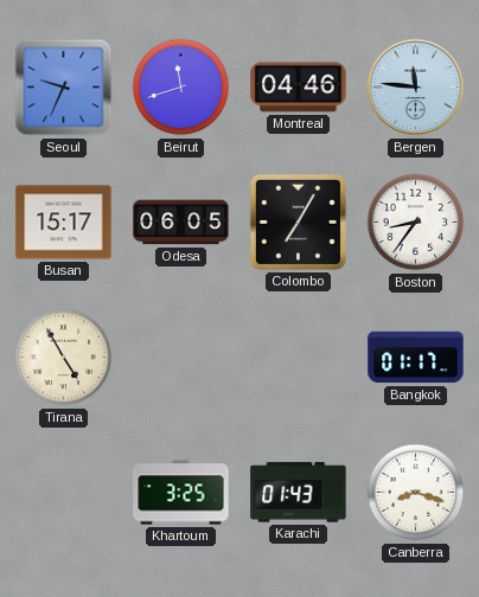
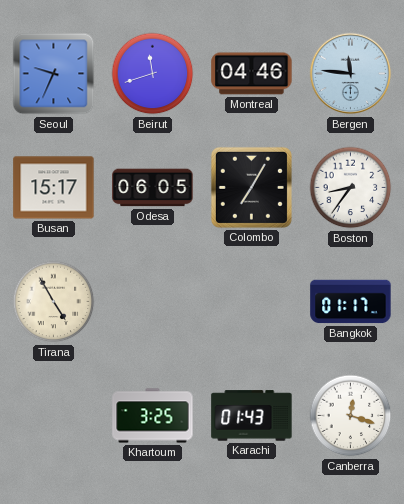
Canberra: 8:18 -> 12:18
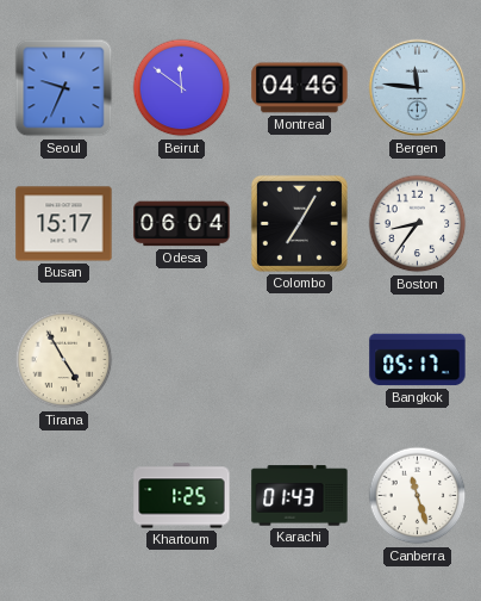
Beirut: 11:42 -> 11:51
Odesa: 06:05 -> 06:04
Bangkok: 01:17 -> 05:17
Khartoum: 3:25 -> 1:25
Canberra: 12:18 -> 11:27
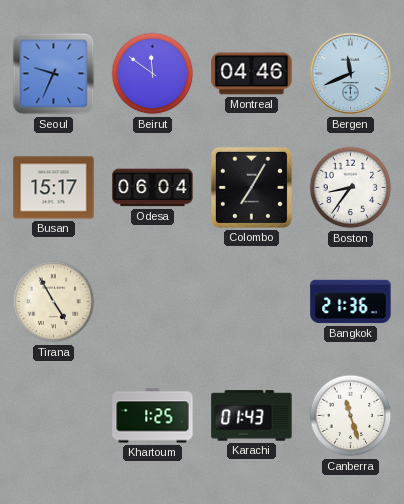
Bergen: 11:46 -> 11:41
Bangkok: 05:17 -> 21:36
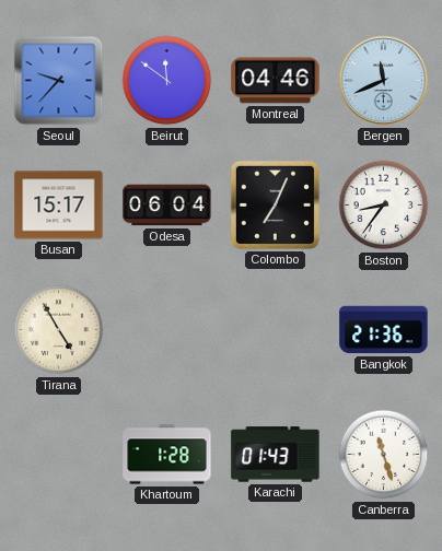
Seoul: 9:34 -> 9:37
Colombo: 7:05 -> 7:04
Khartoum: 1:25 -> 1:28
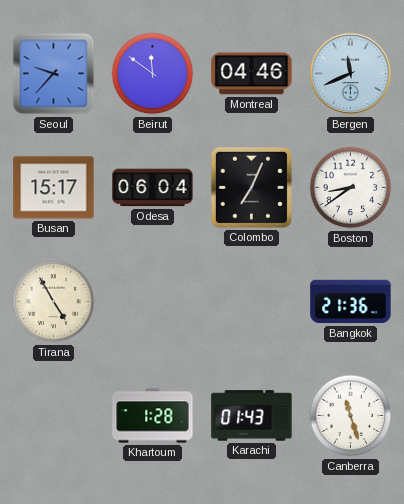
Boston: 8:36 -> 8:39
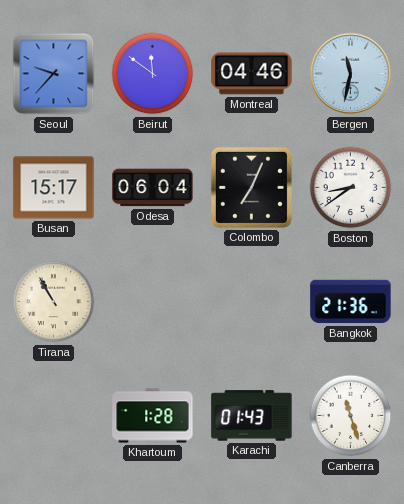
Bergen: 11:41 -> 11:32
Tirana: 4:55 -> 10:55
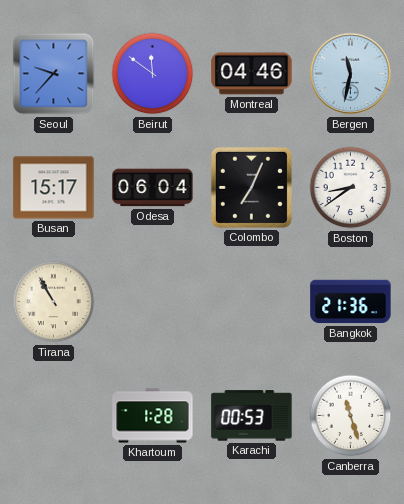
Karachi: 01:43 -> 00:53
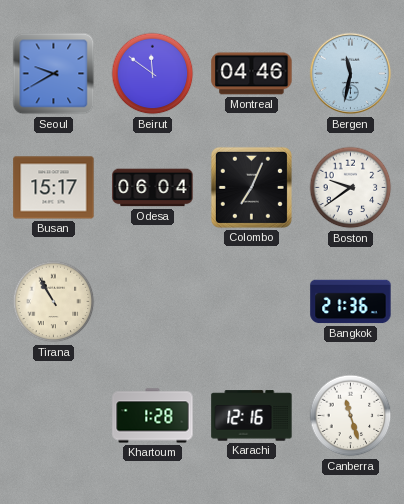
Seoul: 9:37 -> 9:40
Boston: 8:39 -> 9:39
Karachi: 00:53 -> 12:16
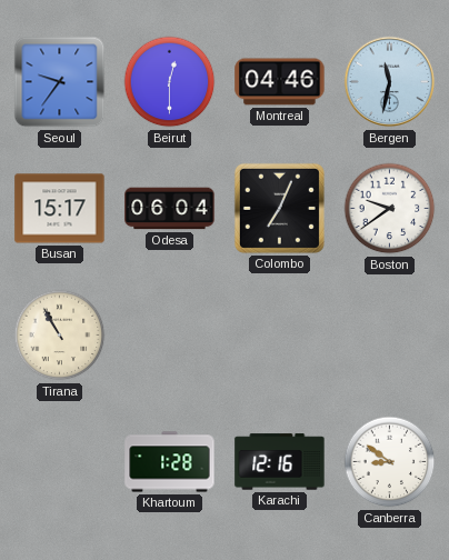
Seoul: 9:40 -> 9:36
Beirut: 11:51 -> 12:30
Bangkok: 21:36 -> none
Canberra: 11:27 -> 8:51
